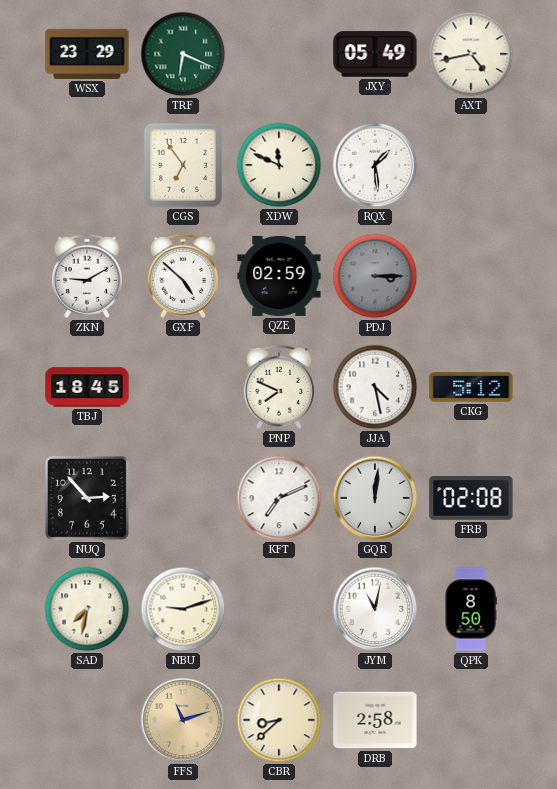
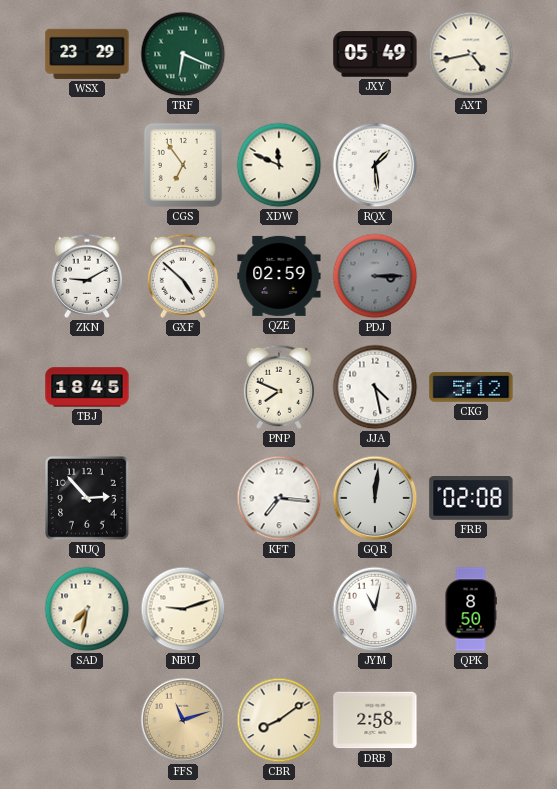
KFT: 7:11 -> 7:16
CBR: 8:38 -> 8:09
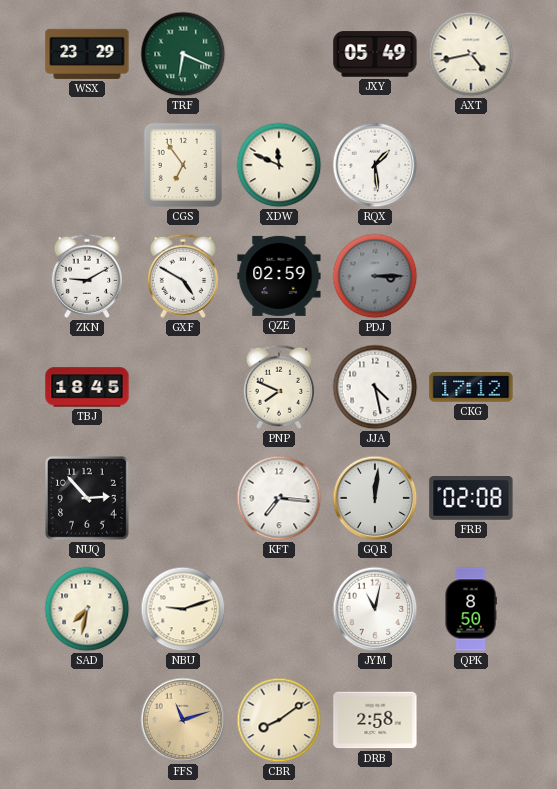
GXF: 4:52 -> 4:50
CKG: 5:12 -> 17:12
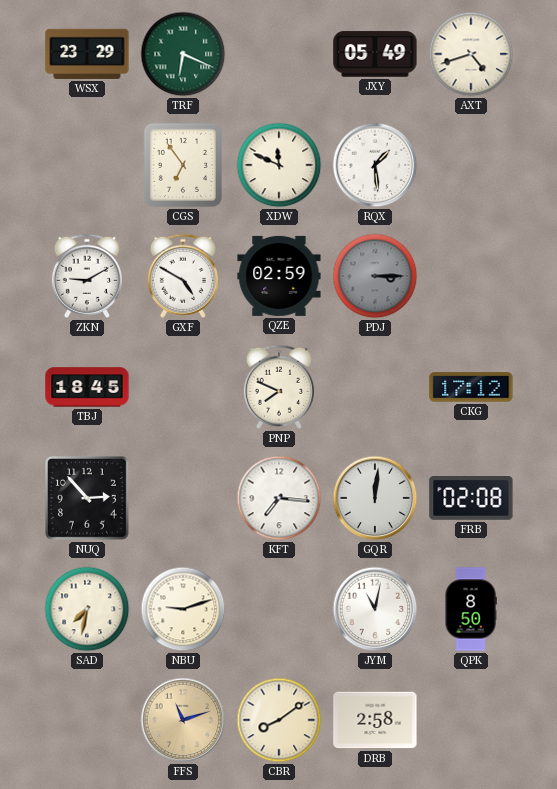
AXT: 4:43 -> 4:42
JJA: 4:28 -> none
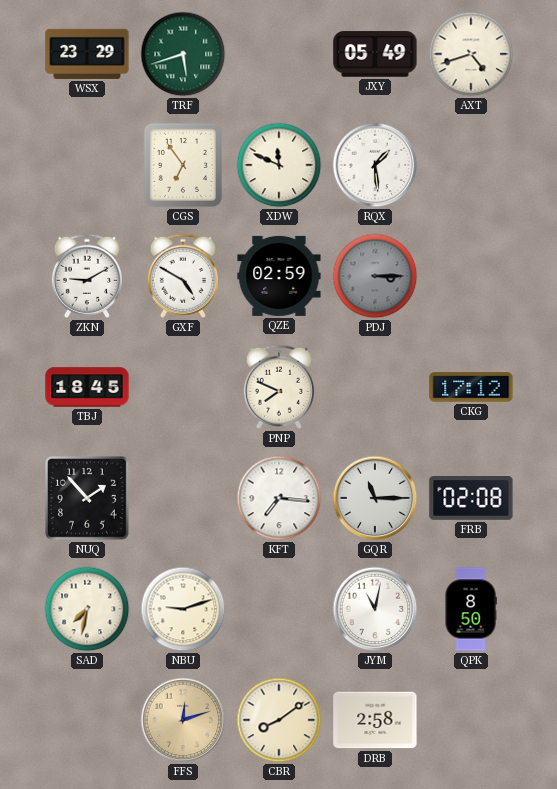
TRF: 6:19 -> 5:42
NUQ: 2:53 -> 1:53
GQR: 12:01 -> 11:15
FFS: 11:12 -> 12:12
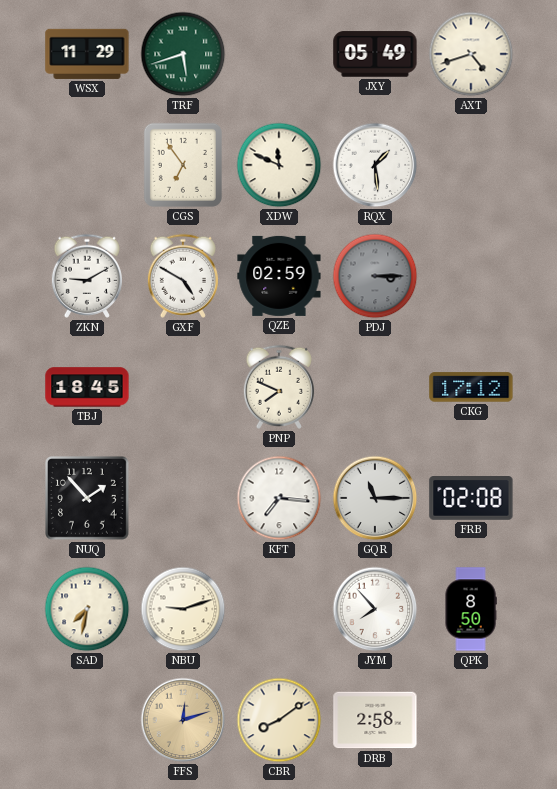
WSX: 23:29 -> 11:29
JYM: 11:02 -> 7:53
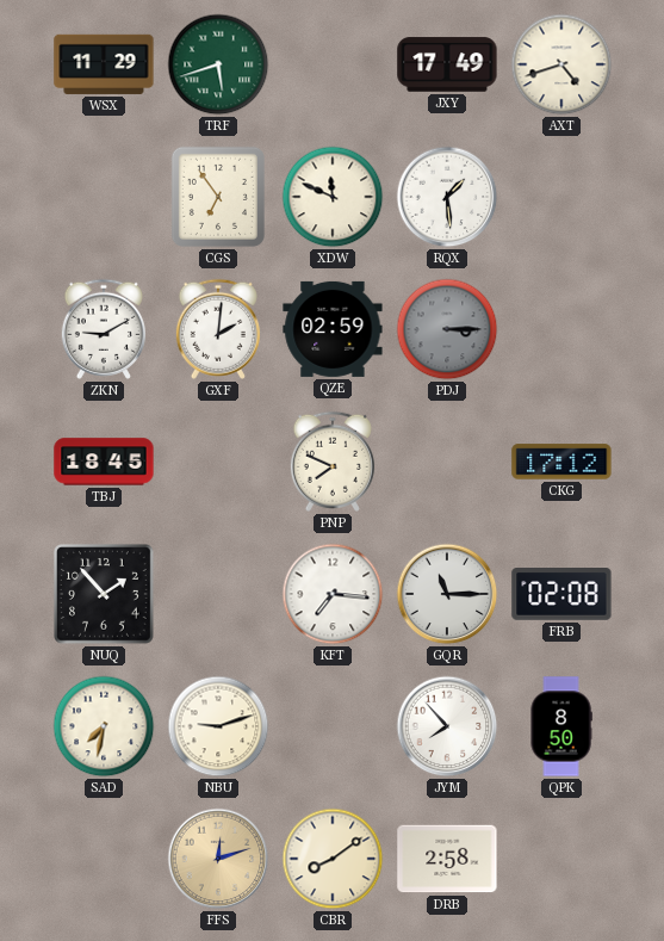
JXY: 05:49 -> 17:49
GXF: 4:50 -> 2:01
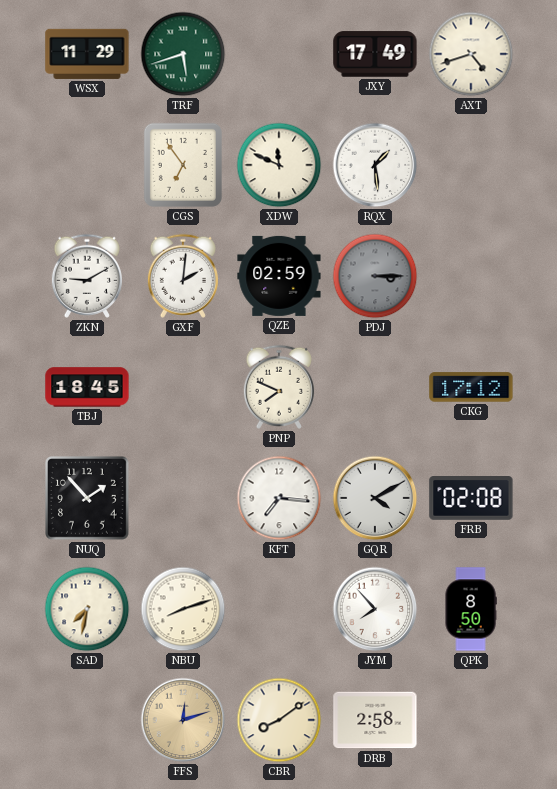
GQR: 11:15 -> 4:10
NBU: 9:12 -> 8:12
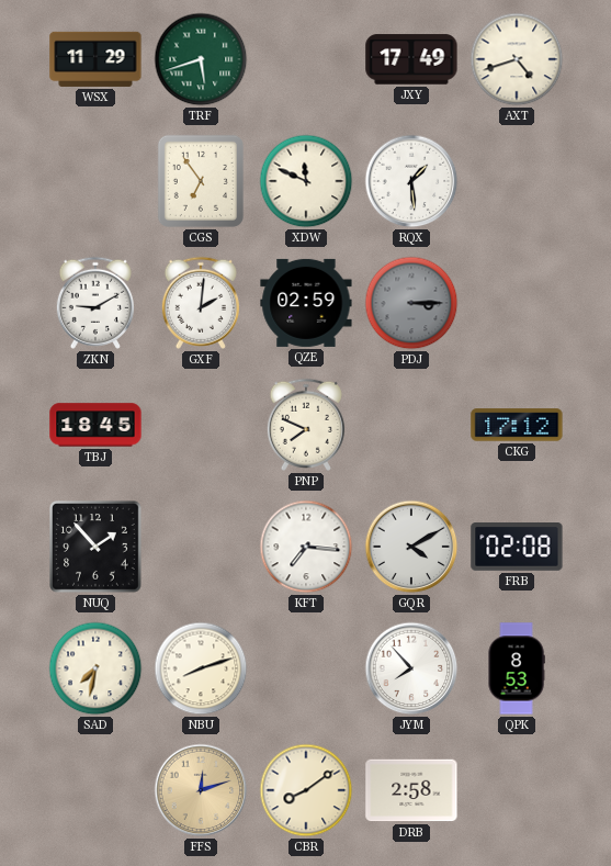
QPK: 8:50 -> 8:53
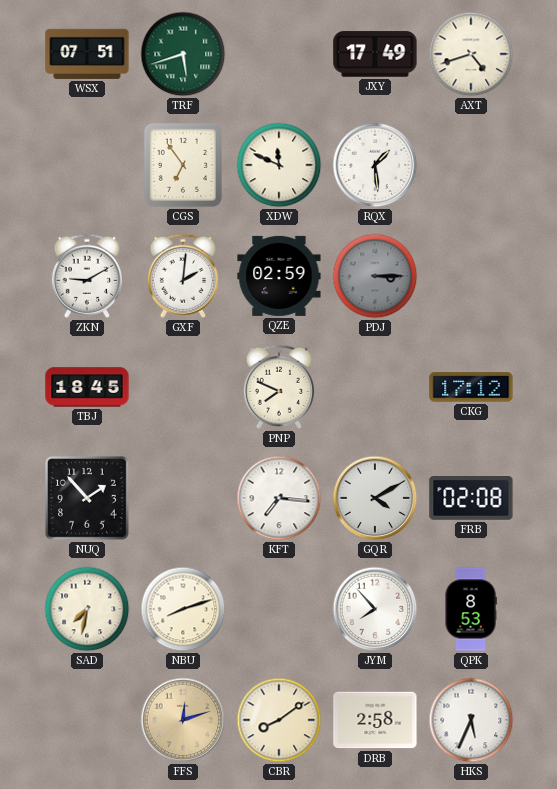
WSX: 11:29 -> 07:51
HKS: none -> 5:34
